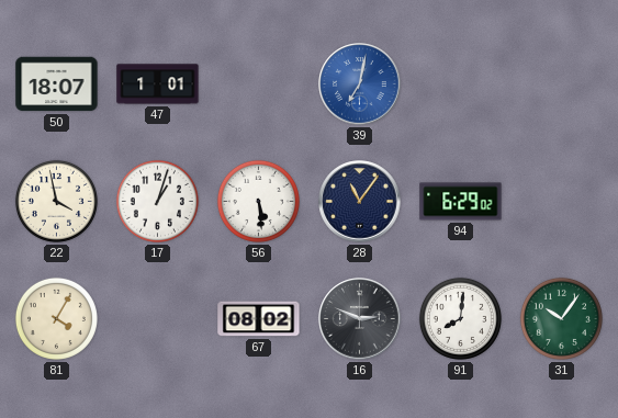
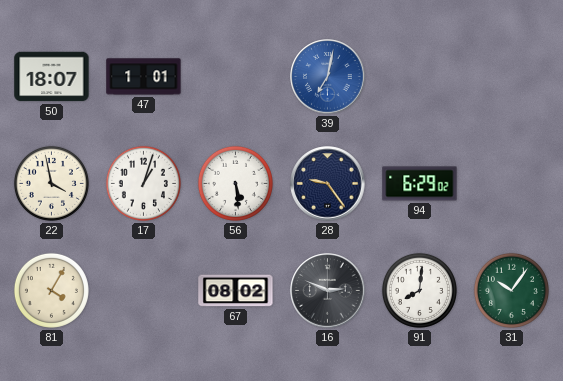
28: 11:06 -> 9:24
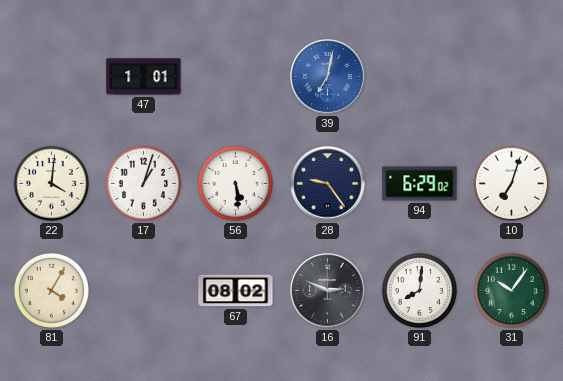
50: 18:07 -> none
22: 3:58 -> 4:01
10: none -> 7:03
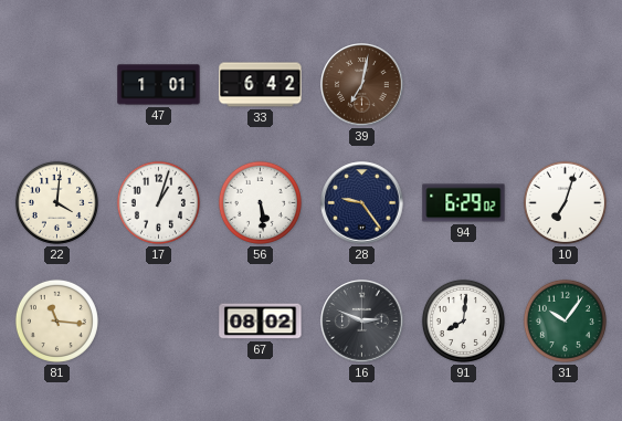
33: none -> 6:42
39 dial: blue -> brown
81: 4:05 -> 11:16
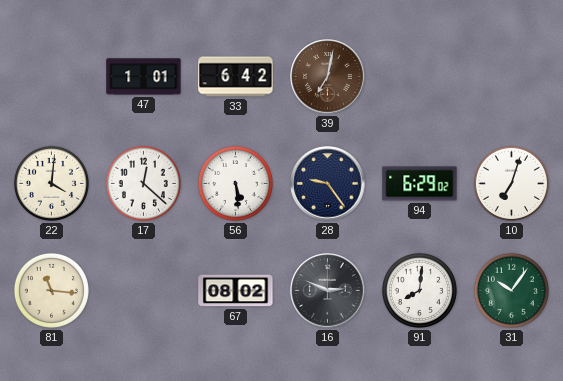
17: 1:03 -> 12:22
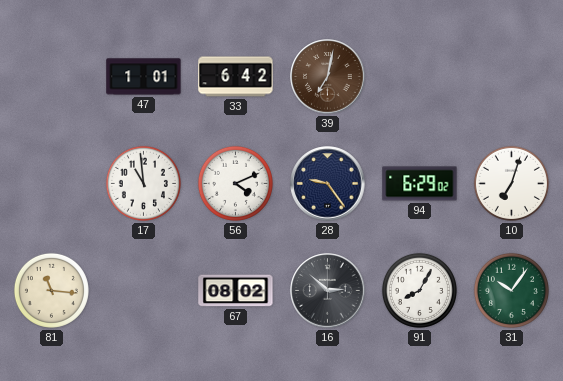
22: 4:01 -> none
17: 12:22 -> 10:59
56: 5:29 -> 4:11
16: 2:49 -> 2:52
91: 8:01 -> 8:05
